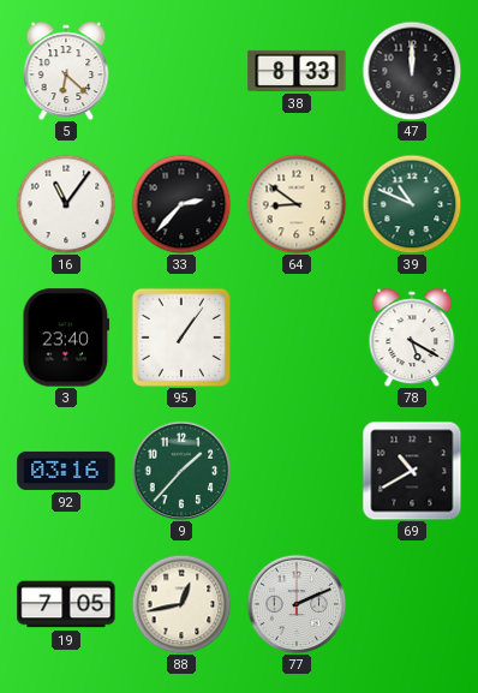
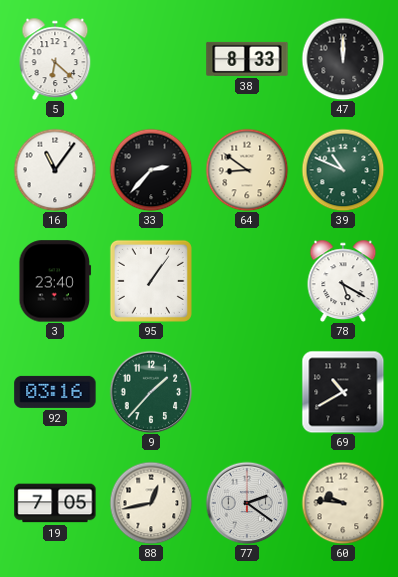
77: 2:11 -> 2:21
60: none -> 9:46
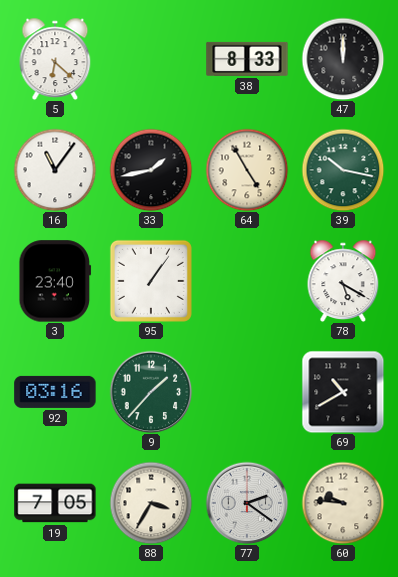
33: 2:37 -> 1:43
64: 8:51 -> 4:55
39: 10:49 -> 10:17
88: 12:43 -> 3:35
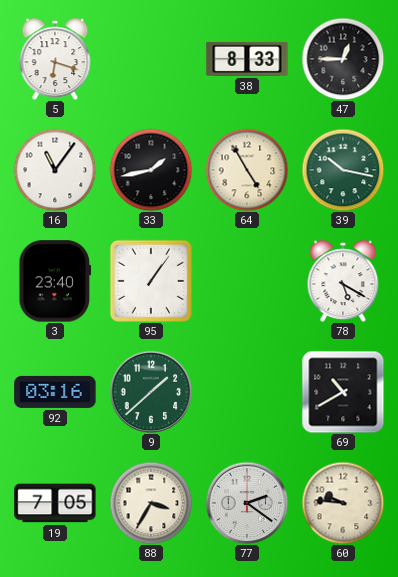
5: 6:22 -> 6:18
47: 12:00 -> 12:45
9: 1:37 -> 1:38
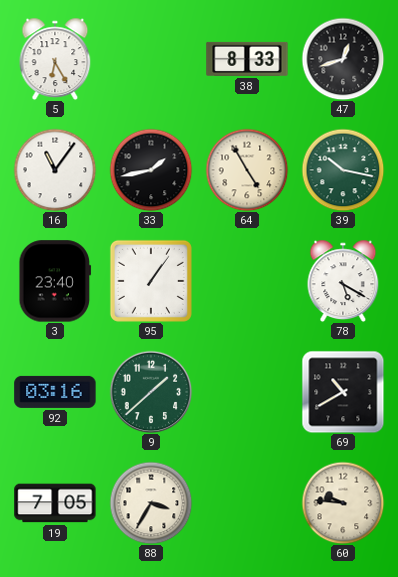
5: 6:18 -> 6:25
47: 12:45 -> 12:42
77: 2:21 -> none
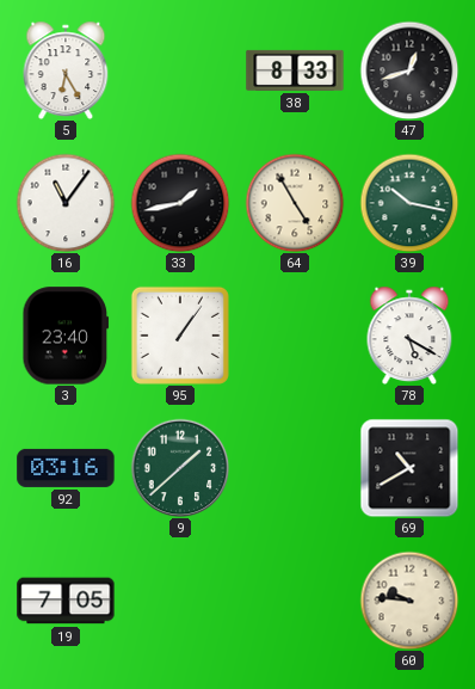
88: 3:35 -> none
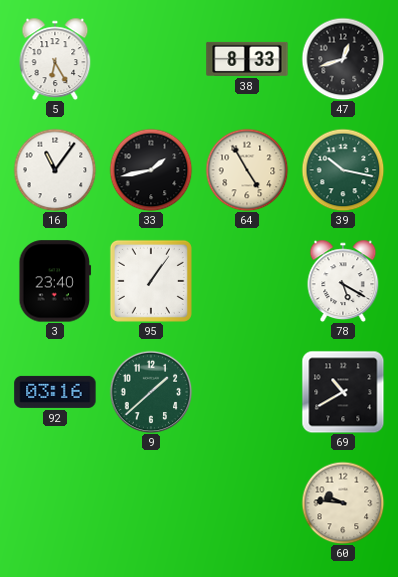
19: 7:05 -> none
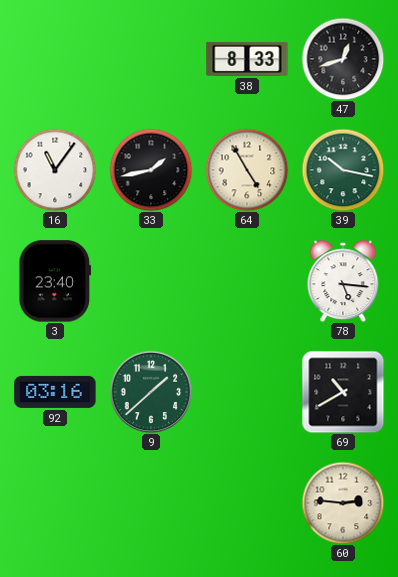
5: 6:25 -> none
95: 1:06 -> none
78: 5:20 -> 5:16
60: 9:46 -> 2:46
